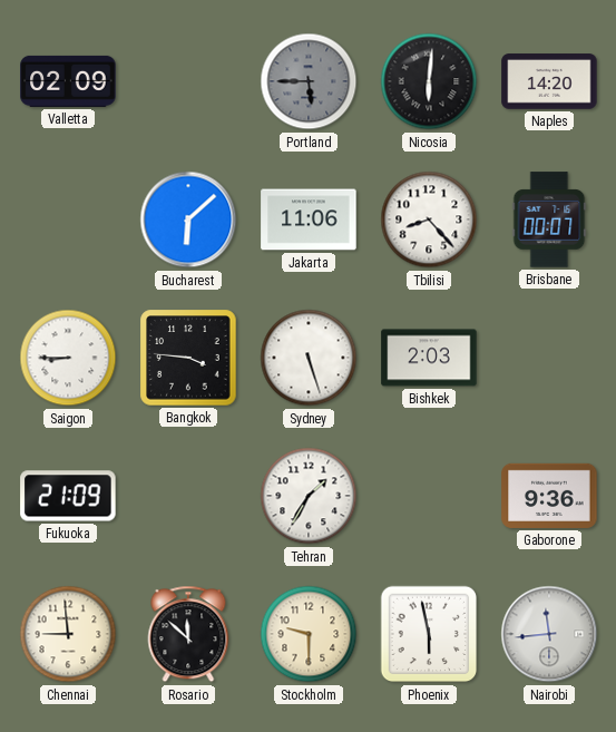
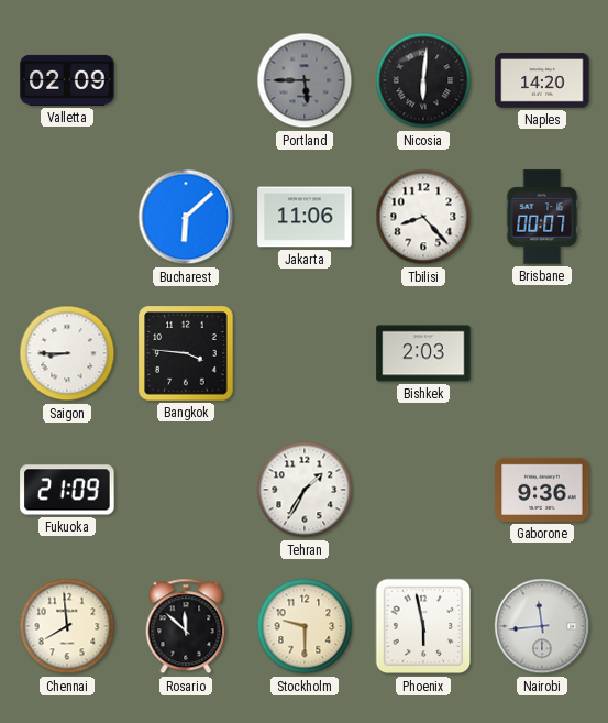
Sydney: 5:27 -> none
Chennai: 8:59 -> 7:59
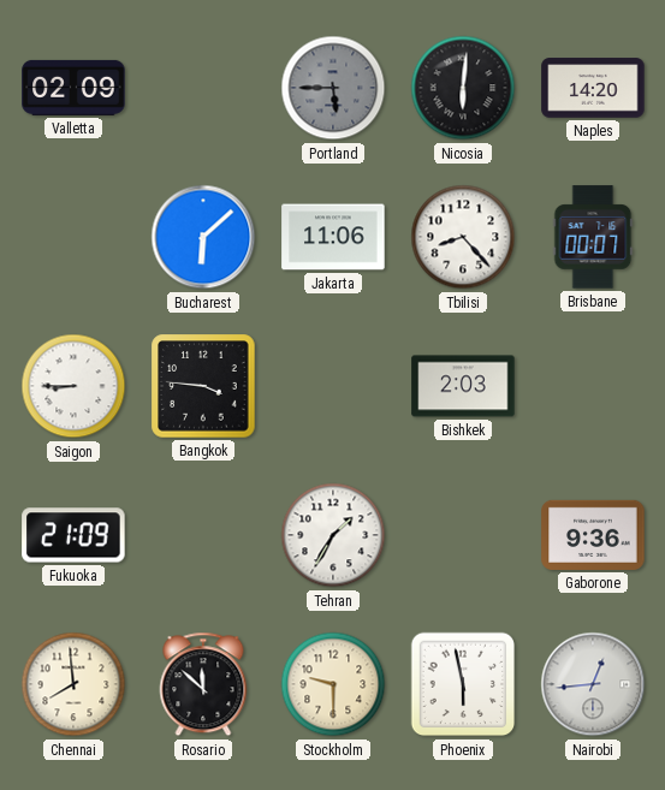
Nairobi: 11:44 -> 12:44
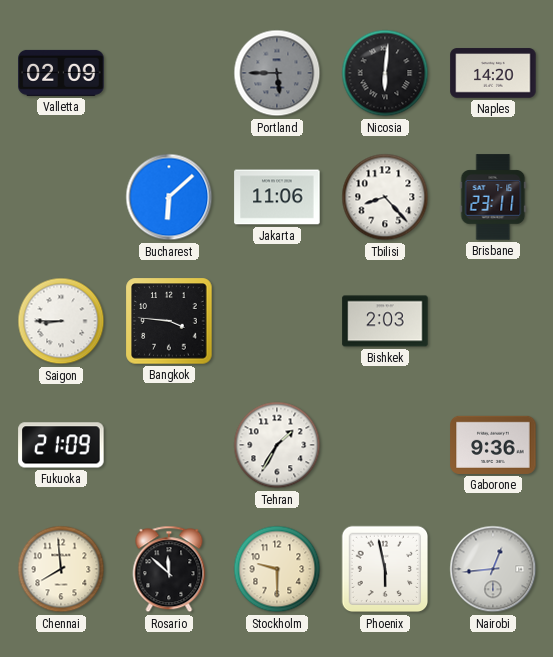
Brisbane: 00:07 -> 23:11
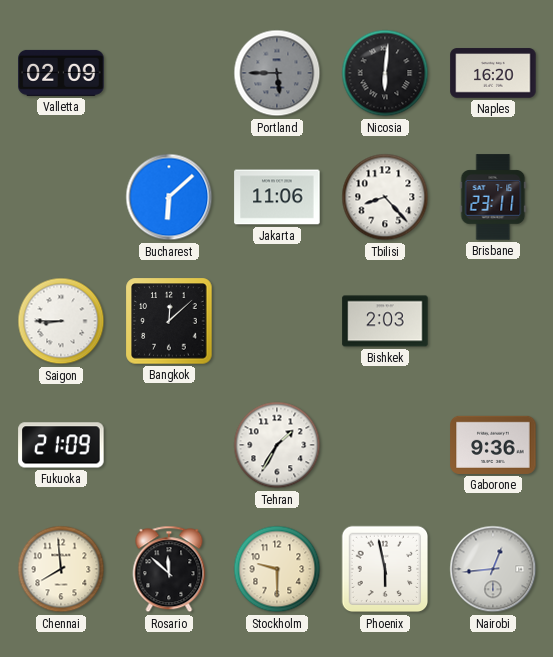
Naples: 14:20 -> 16:20
Bangkok: 3:46 -> 12:08
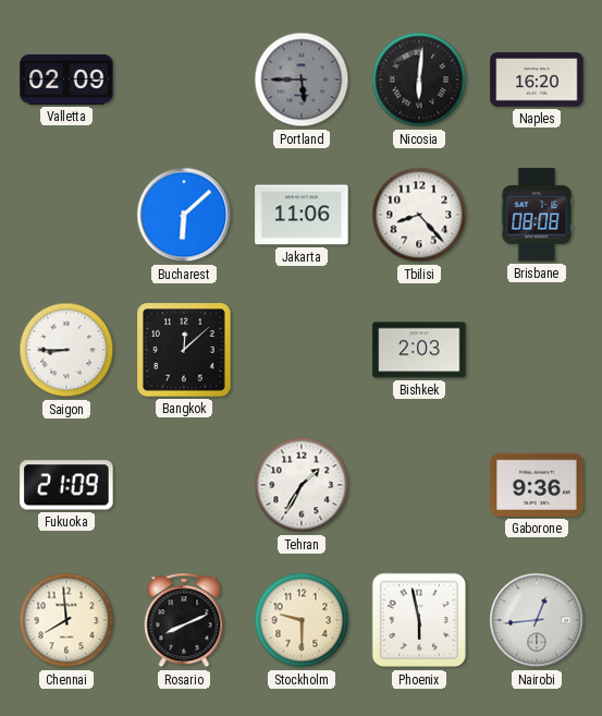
Brisbane: 23:11 -> 08:08
Rosario: 11:52 -> 8:11
